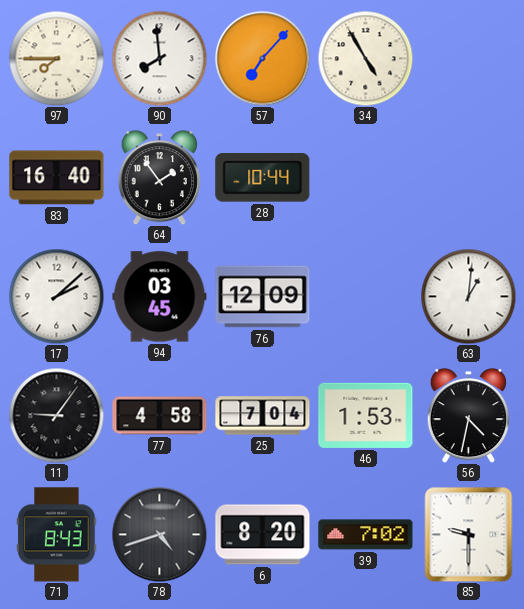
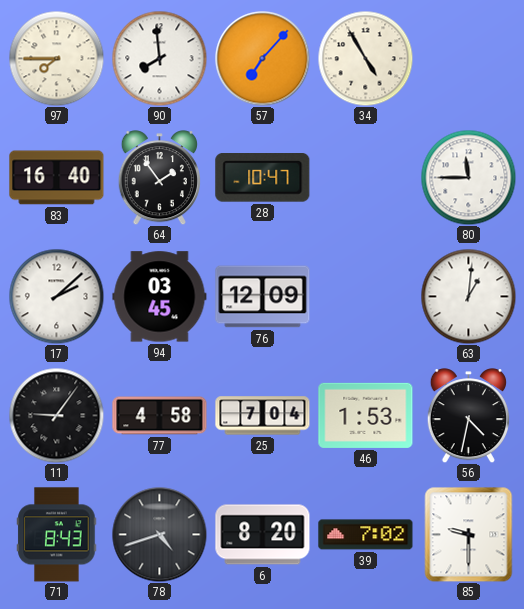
28: 10:44 -> 10:47
80: none -> 11:45
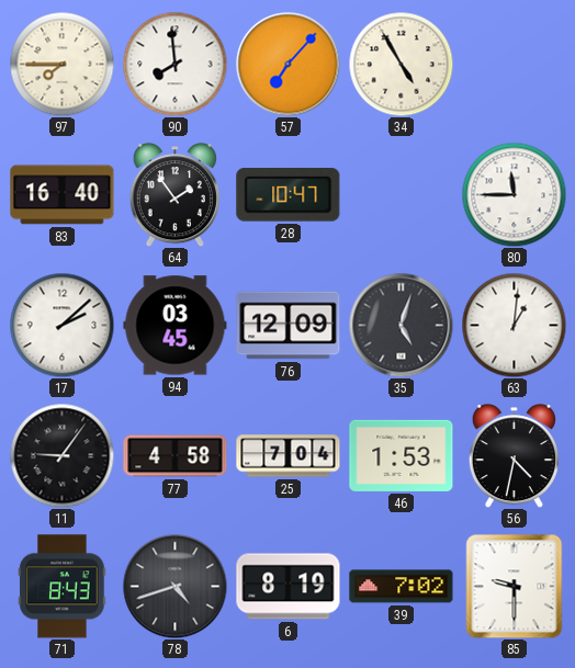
35: none -> 5:03
6: 8:20 -> 8:19
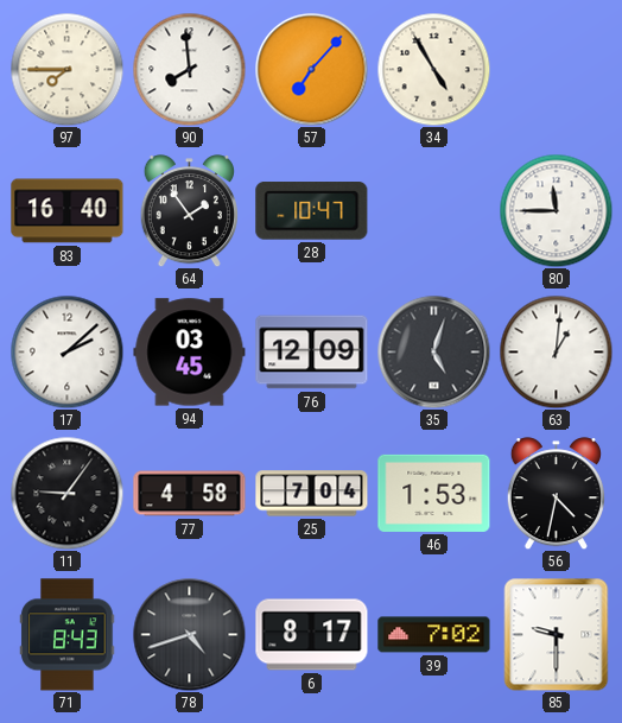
6: 8:19 -> 8:17
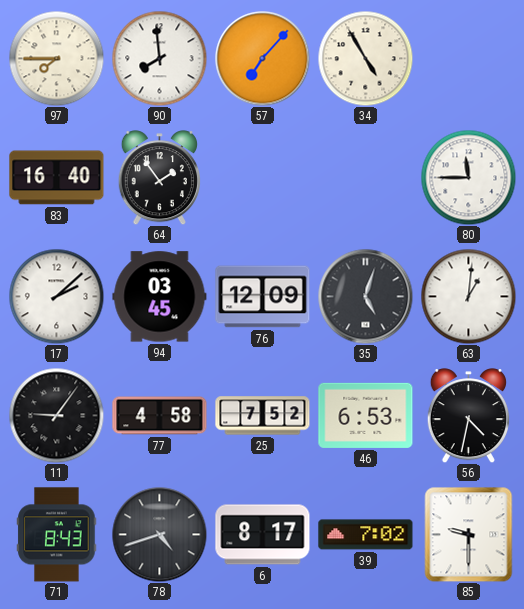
28: 10:47 -> none
25: 7:04 -> 7:52
46: 1:53 -> 6:53
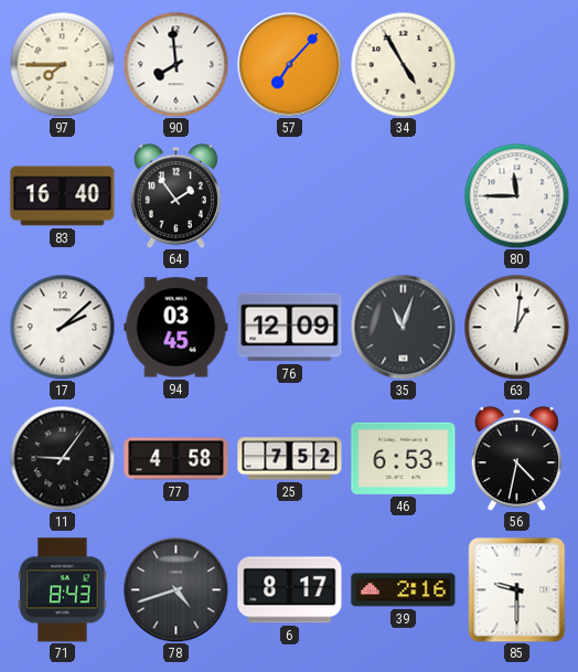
35: 5:03 -> 11:03
39: 7:02 -> 2:16
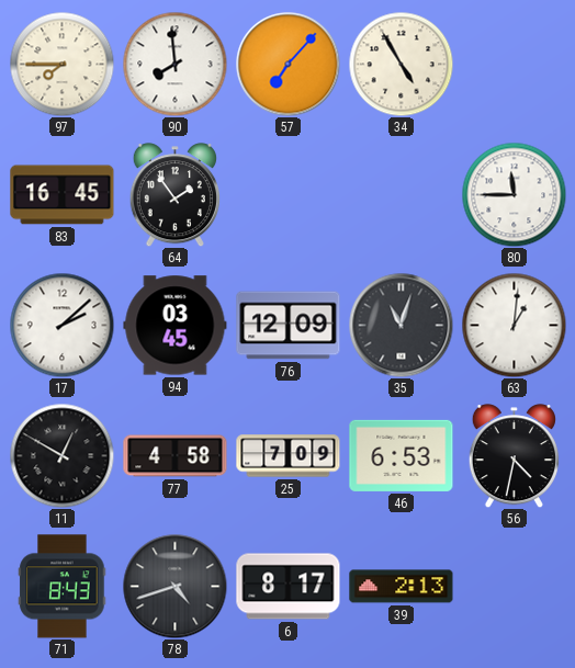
83: 16:40 -> 16:45
11: 9:06 -> 12:50
25: 7:52 -> 7:09
39: 2:16 -> 2:13
85: 9:30 -> none
